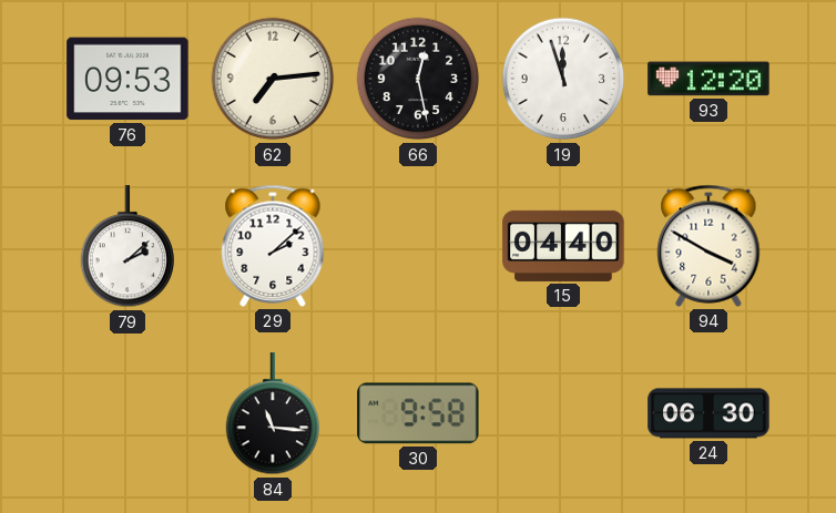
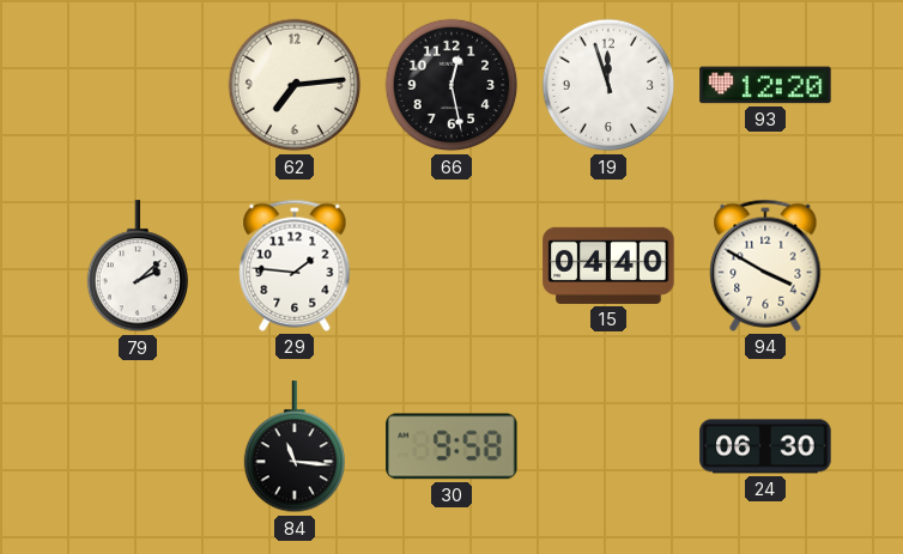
76: 09:53 -> none
29: 2:08 -> 1:46
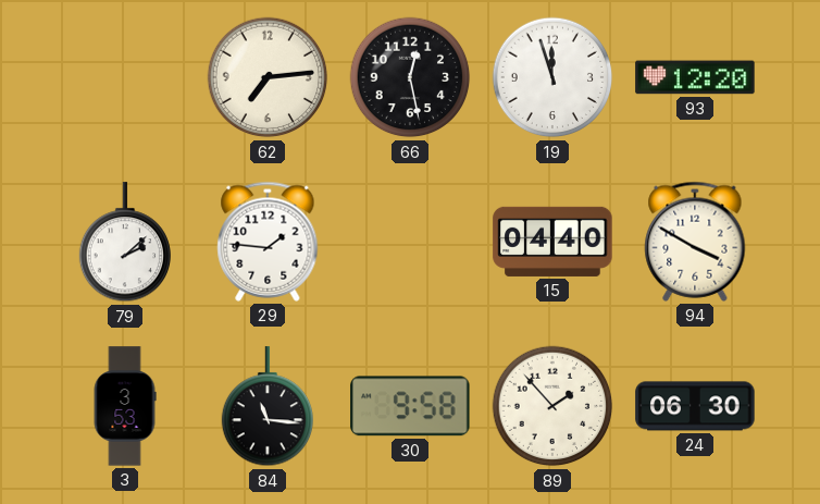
3: none -> 3:53
89: none -> 1:53
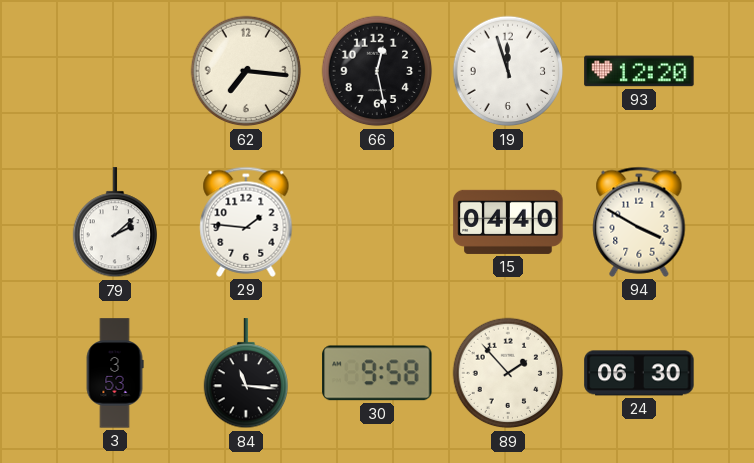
62: 7:14 -> 7:16
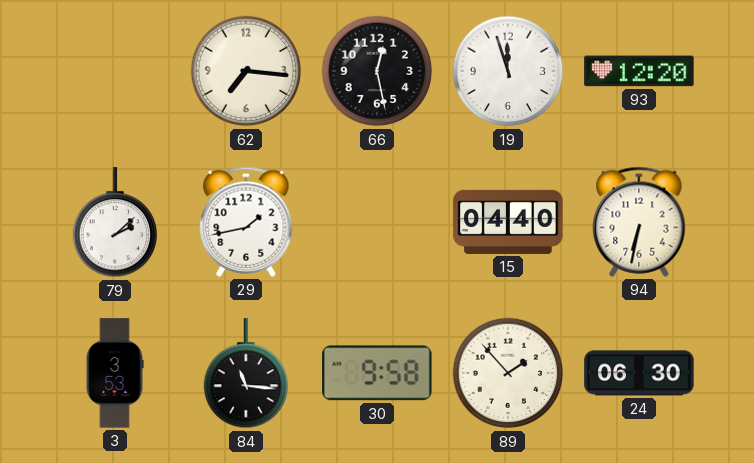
29: 1:46 -> 1:43
94: 3:50 -> 6:32
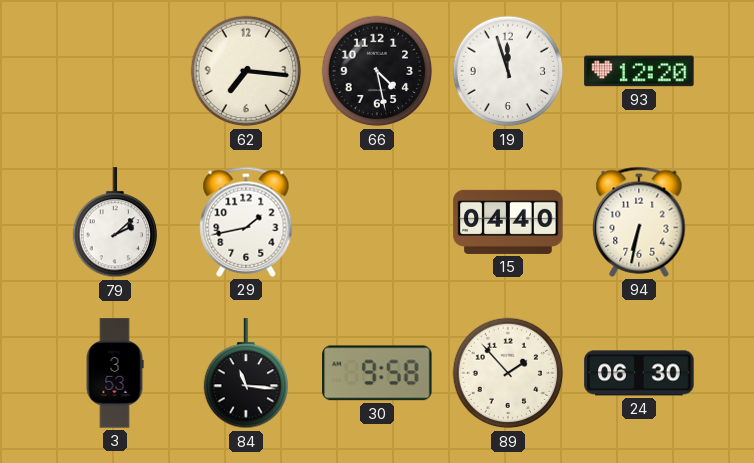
66: 12:28 -> 4:28
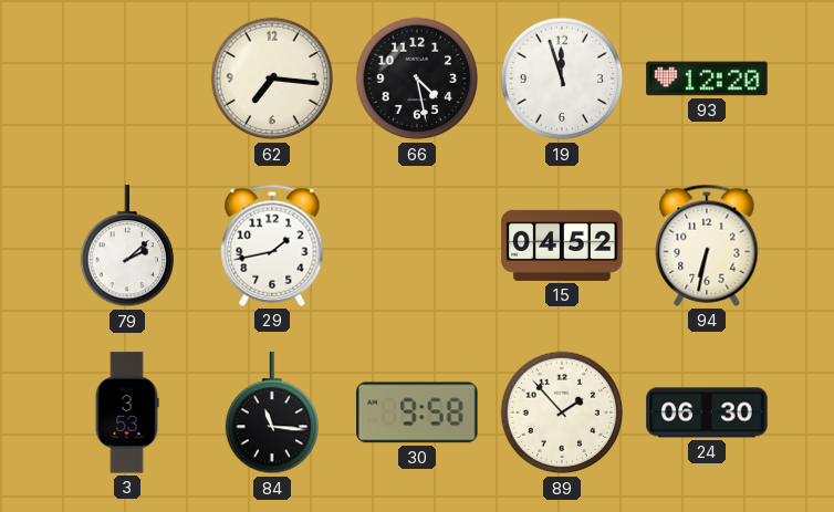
15: 04:40 -> 04:52
